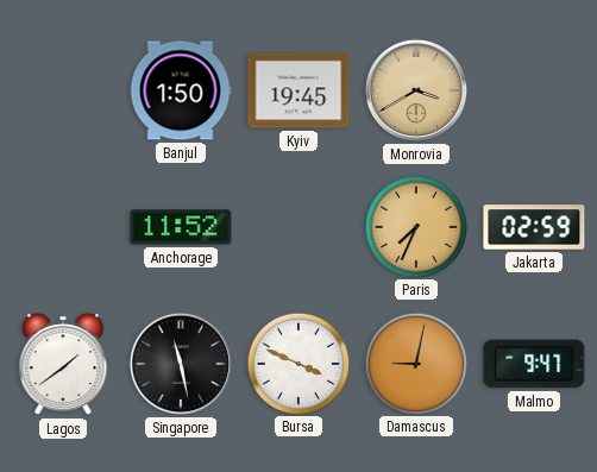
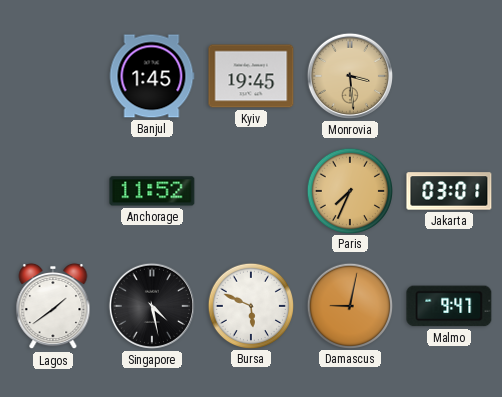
Banjul: 1:50 -> 1:45
Monrovia: 3:40 -> 3:29
Jakarta: 02:59 -> 03:01
Singapore: 11:28 -> 4:28
Bursa: 3:49 -> 5:49
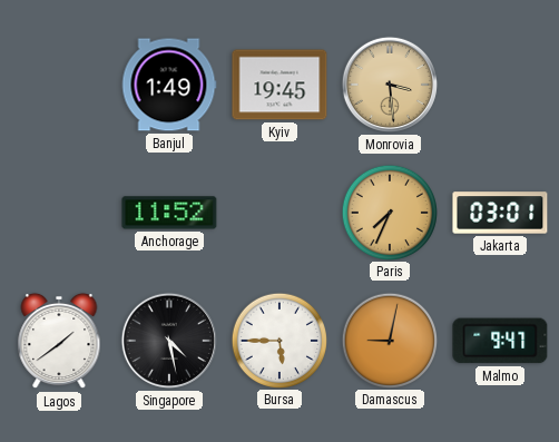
Banjul: 1:45 -> 1:49
Bursa: 5:49 -> 5:45
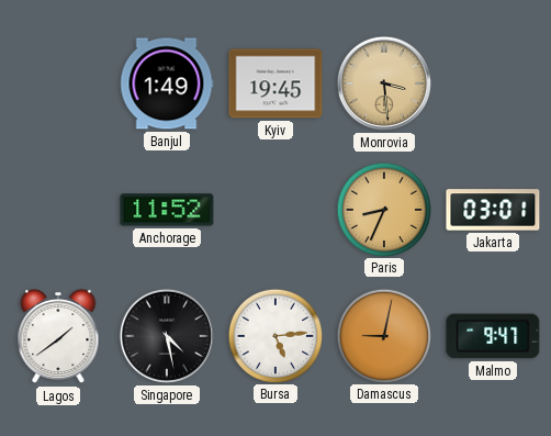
Paris: 7:34 -> 8:34
Bursa: 5:45 -> 5:14
